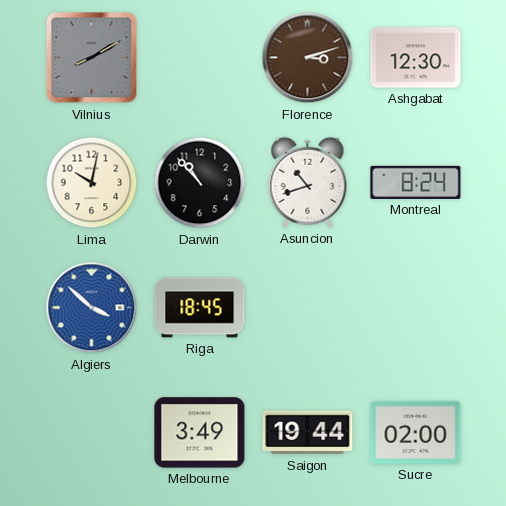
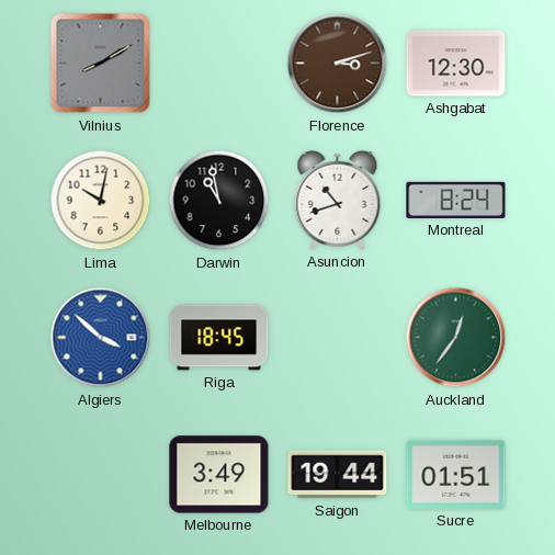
Darwin: 10:53 -> 10:58
Auckland: none -> 12:36
Sucre: 02:00 -> 01:51
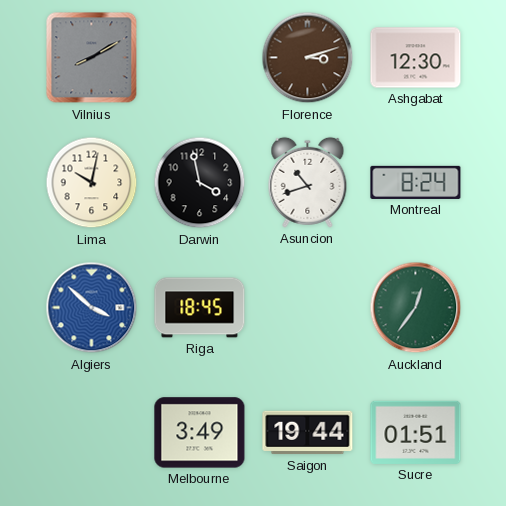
Darwin: 10:58 -> 3:58
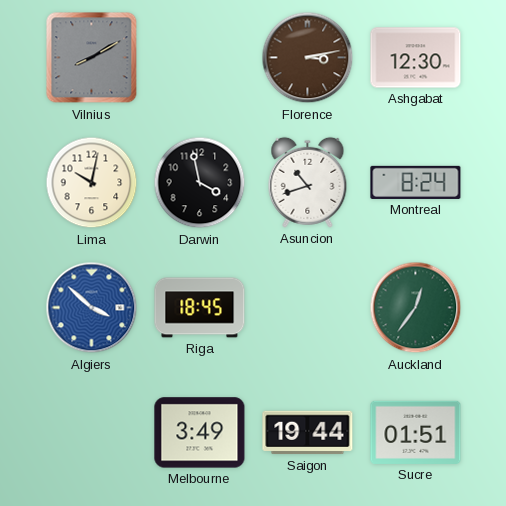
Florence: 3:12 -> 3:13
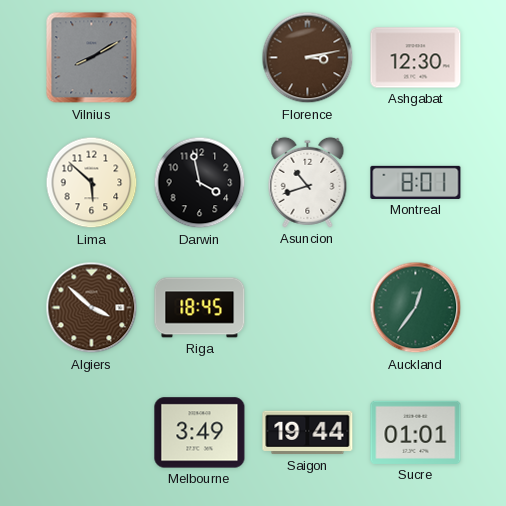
Lima: 10:02 -> 5:52
Montreal: 8:24 -> 8:01
Algiers dial: blue -> brown
Sucre: 01:51 -> 01:01
